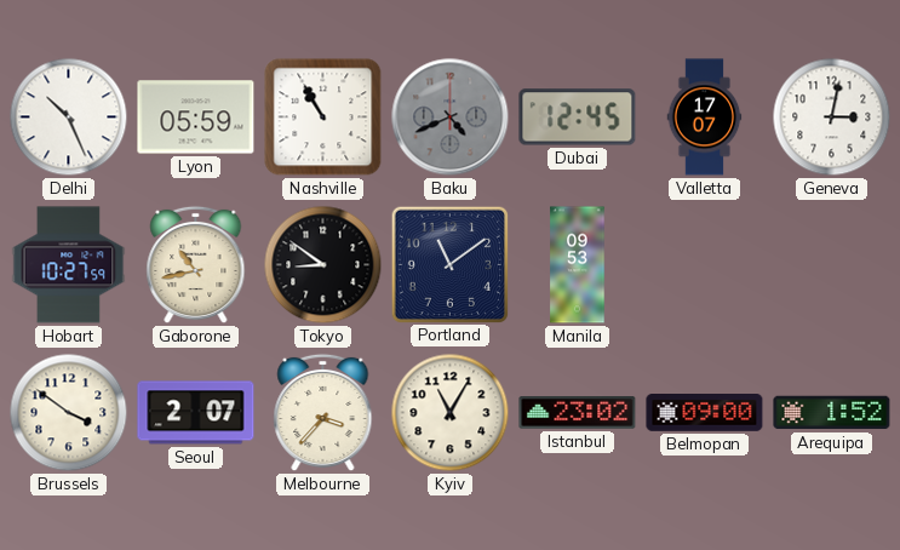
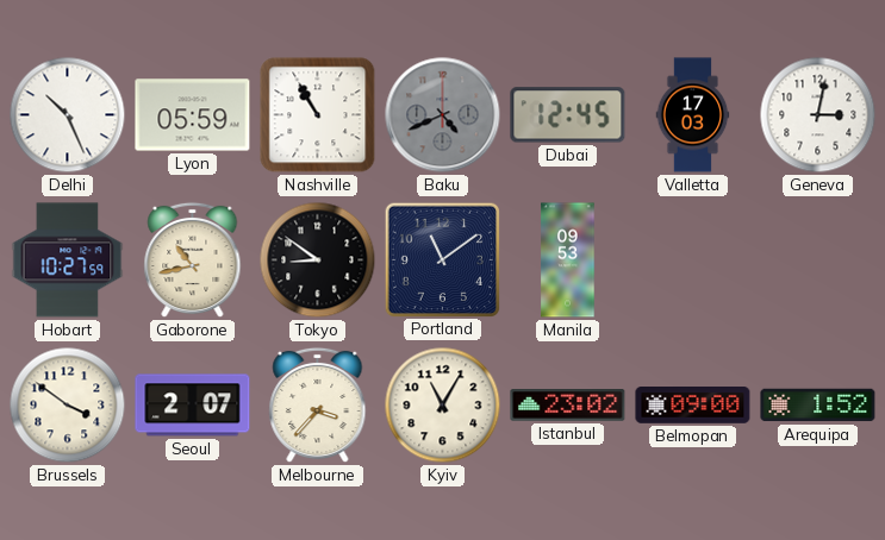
Valletta: 17:07 -> 17:03
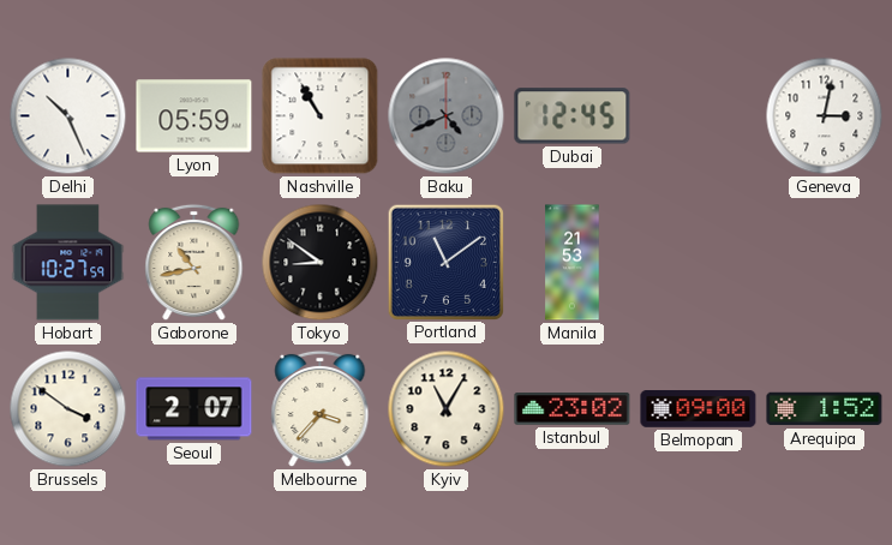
Valletta: 17:03 -> none
Manila: 09:53 -> 21:53
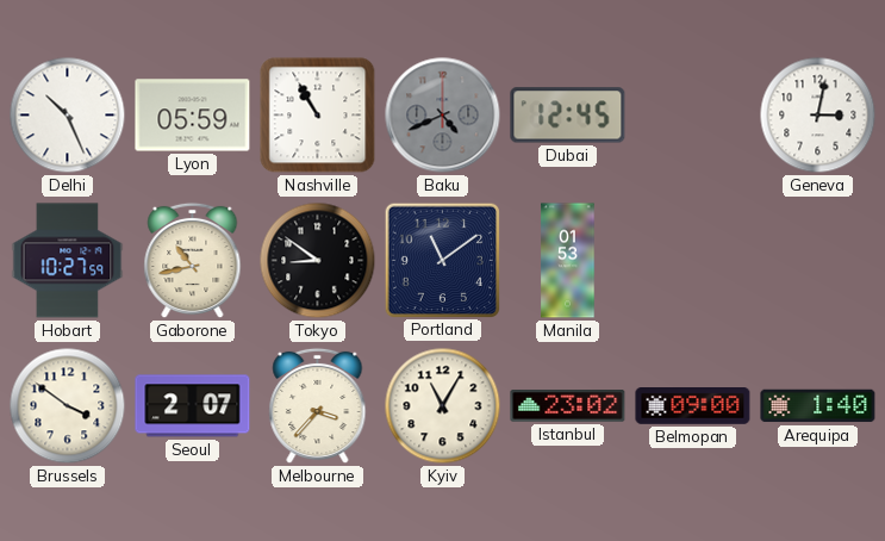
Manila: 21:53 -> 01:53
Arequipa: 1:52 -> 1:40
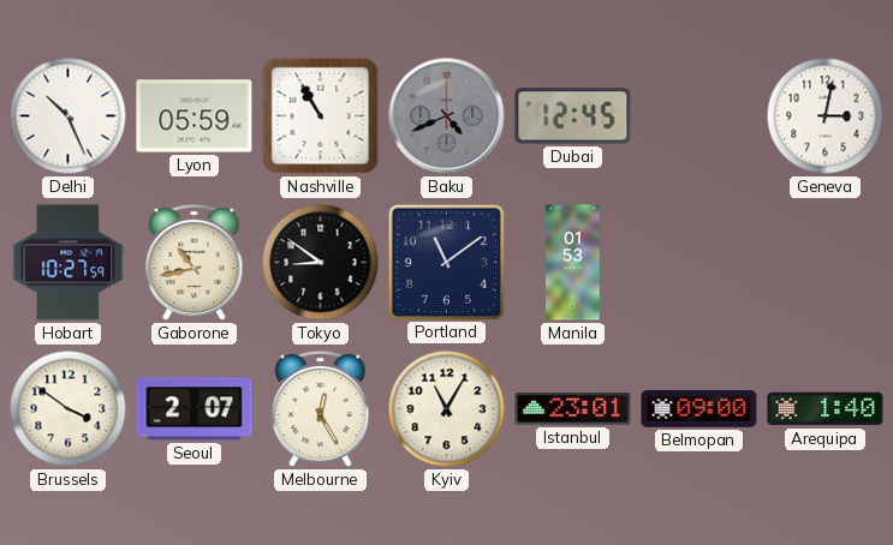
Melbourne: 3:37 -> 12:25
Istanbul: 23:02 -> 23:01
